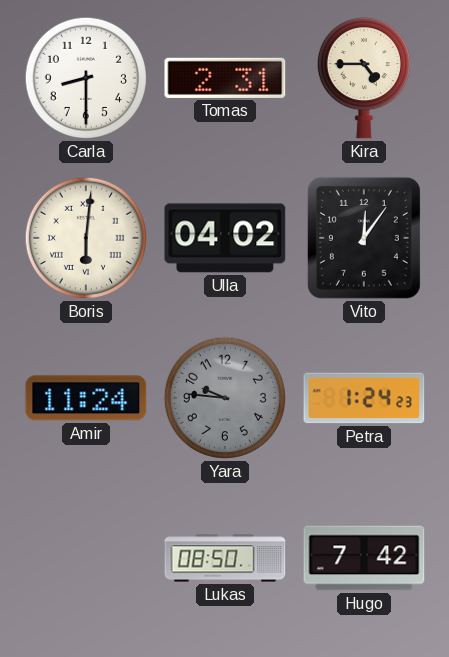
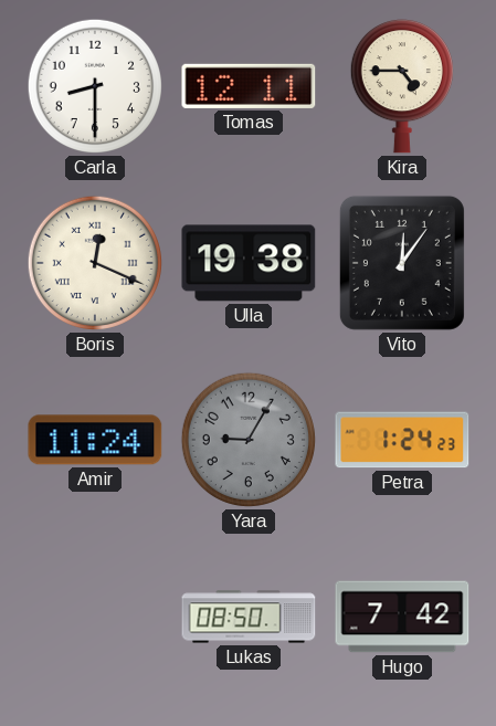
Tomas: 2:31 -> 12:11
Boris: 6:01 -> 12:19
Ulla: 04:02 -> 19:38
Yara: 9:46 -> 9:05
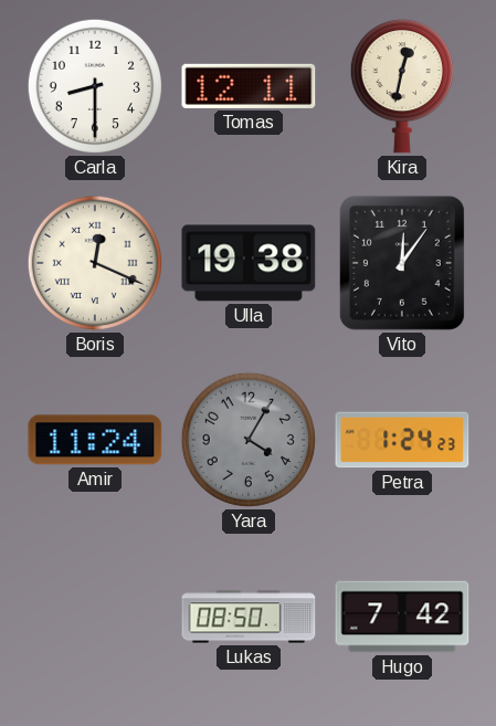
Kira: 4:45 -> 12:32
Yara: 9:05 -> 4:05
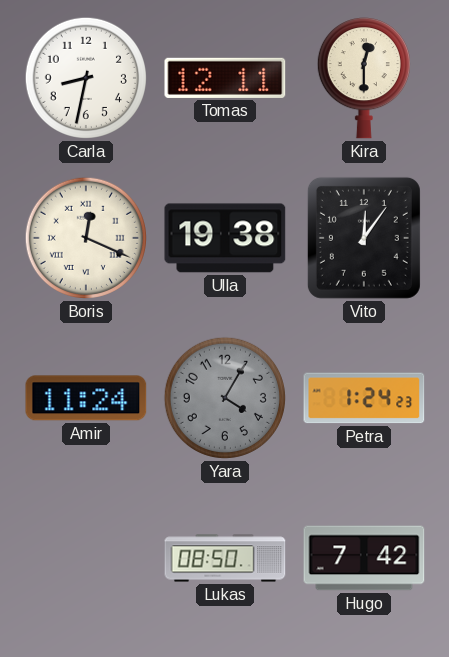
Carla: 8:30 -> 8:32
Kira: 12:32 -> 12:30
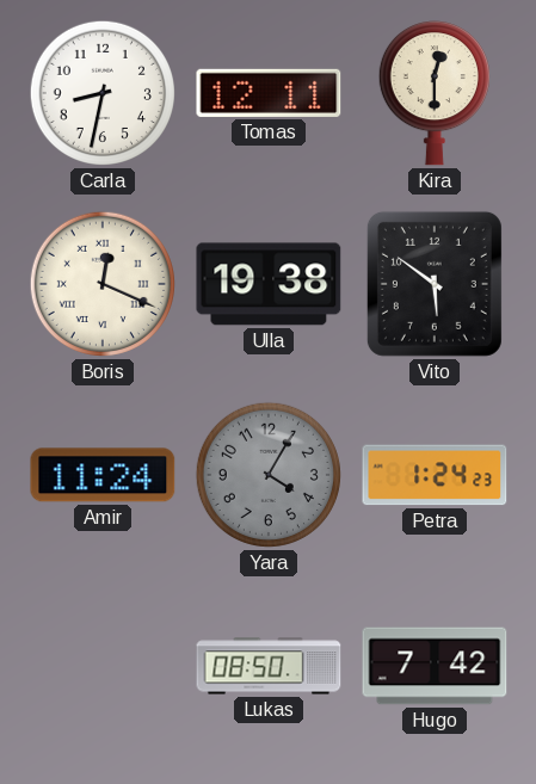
Vito: 12:06 -> 5:51
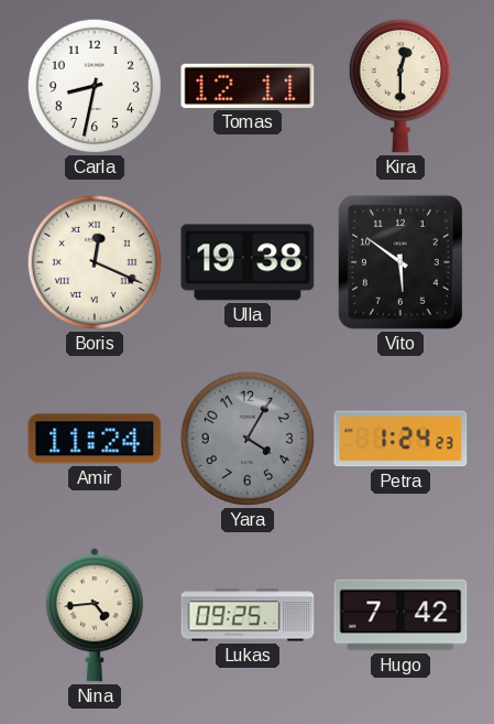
Nina: none -> 4:44
Lukas: 08:50 -> 09:25
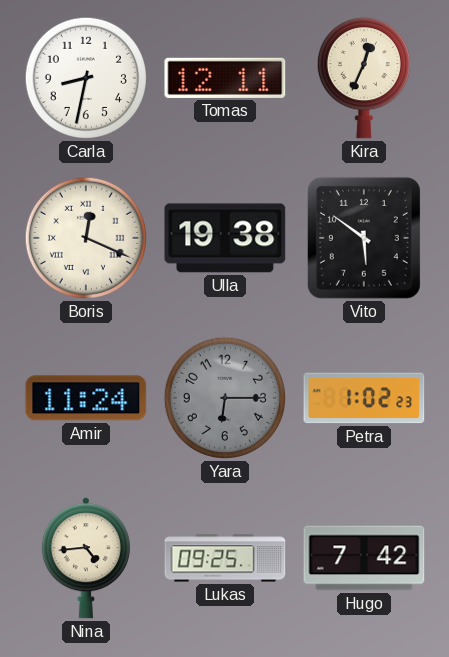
Kira: 12:30 -> 12:34
Yara: 4:05 -> 6:15
Petra: 1:24 -> 1:02
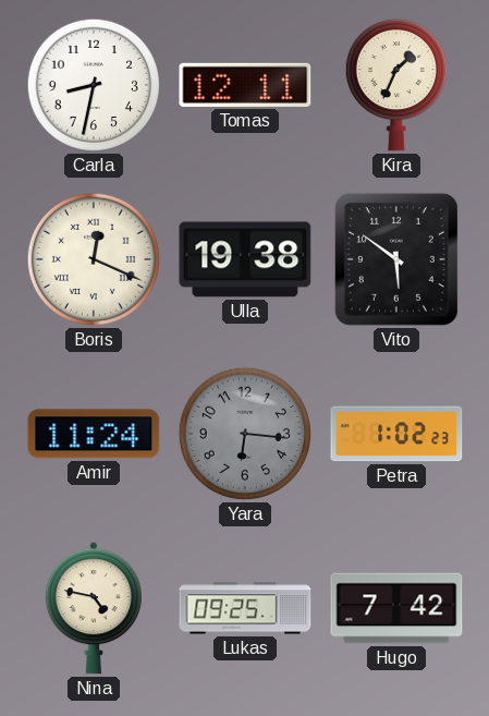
Kira: 12:34 -> 1:34
Yara: 6:15 -> 6:16
Nina: 4:44 -> 4:47
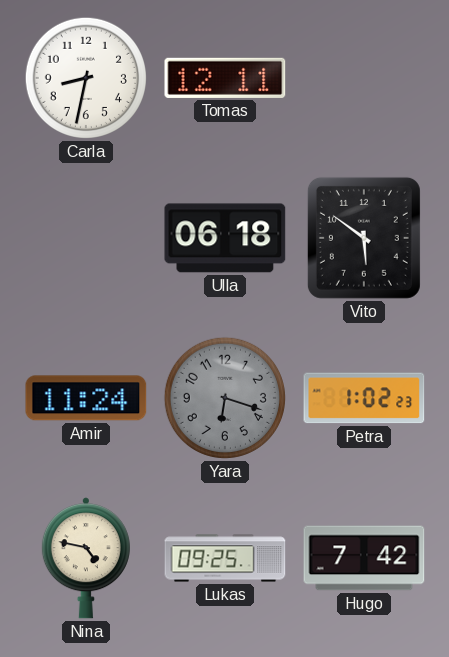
Kira: 1:34 -> none
Boris: 12:19 -> none
Ulla: 19:38 -> 06:18
Yara: 6:16 -> 6:18
